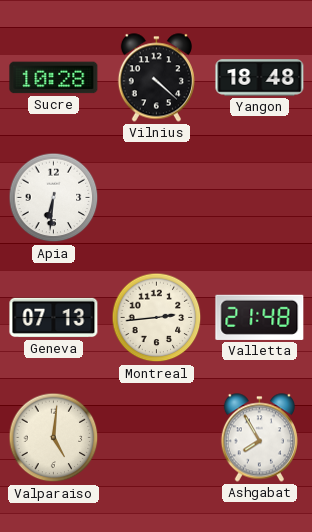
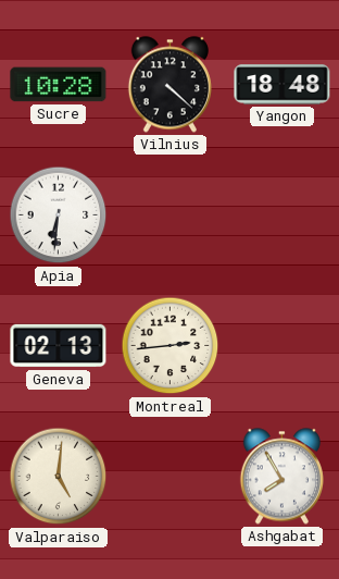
Geneva: 07:13 -> 02:13
Valletta: 21:48 -> none
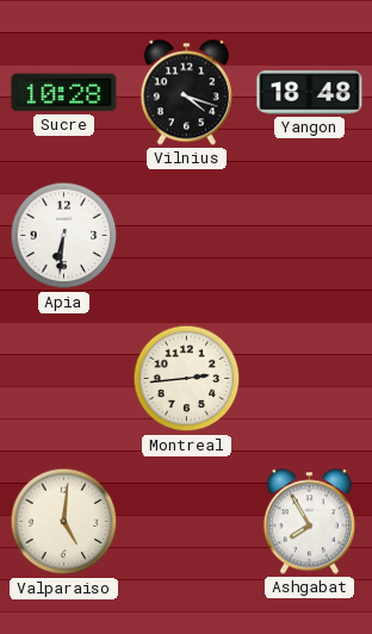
Vilnius: 4:22 -> 4:18
Geneva: 02:13 -> none
